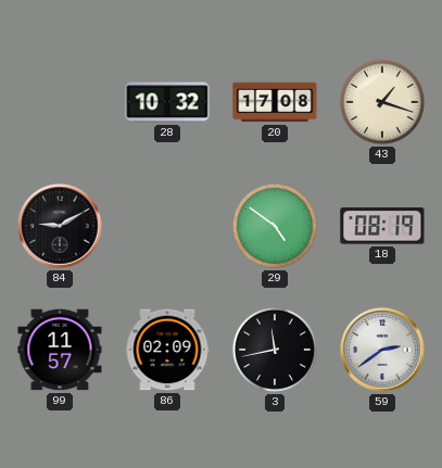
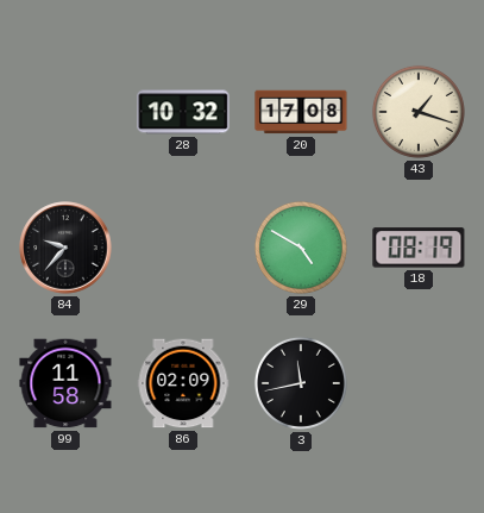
84: 9:10 -> 9:37
29: 4:51 -> 4:50
99: 11:57 -> 11:58
59: 2:39 -> none
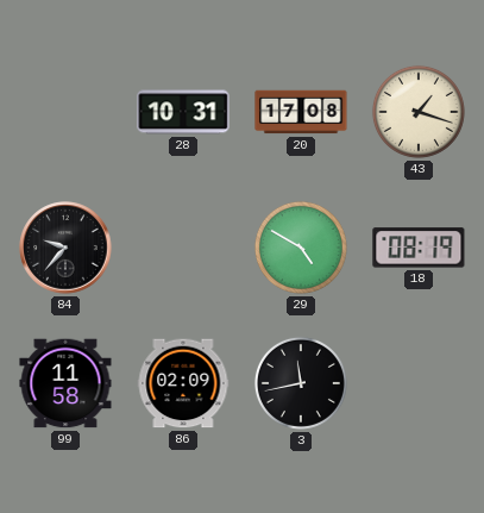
28: 10:32 -> 10:31
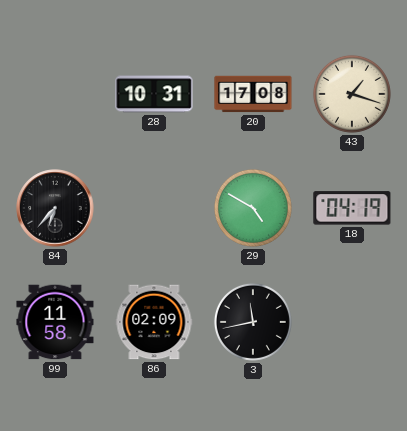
84: 9:37 -> 6:37
18: 08:19 -> 04:19
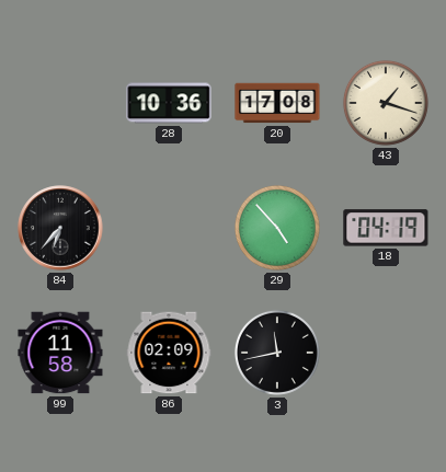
28: 10:31 -> 10:36
29: 4:50 -> 4:53
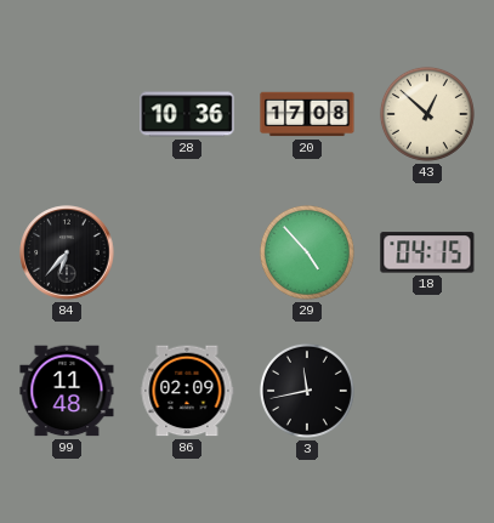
43: 1:18 -> 12:52
18: 04:19 -> 04:15
99: 11:58 -> 11:48
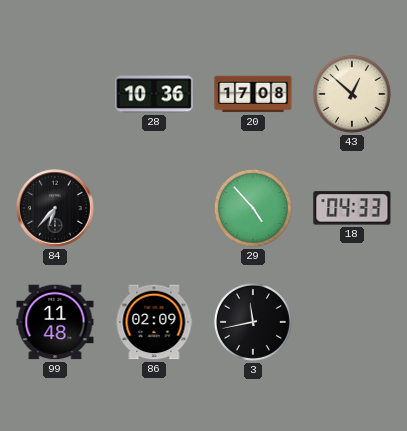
18: 04:15 -> 04:33
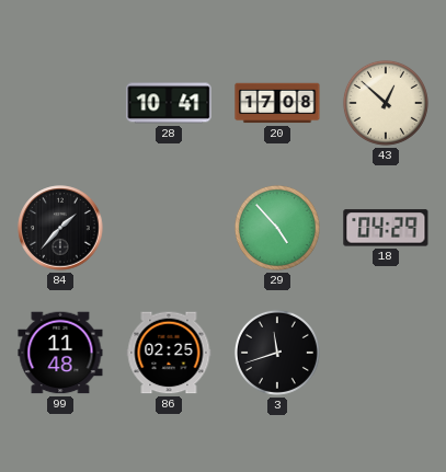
28: 10:36 -> 10:41
84: 6:37 -> 1:37
18: 04:33 -> 04:29
86: 02:09 -> 02:25
3: 11:43 -> 11:42
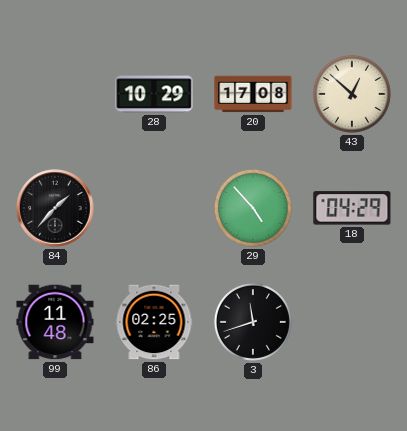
28: 10:41 -> 10:29
